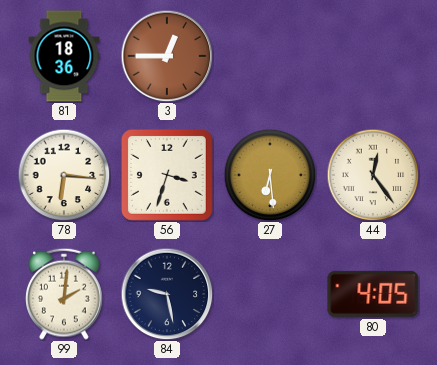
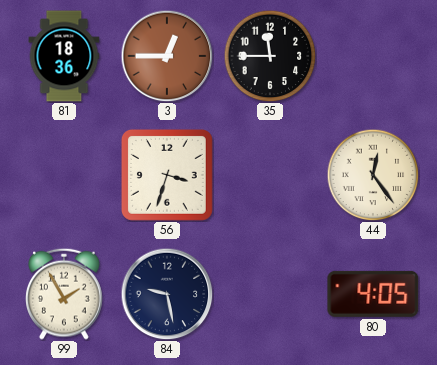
35: none -> 11:45
78: 6:16 -> none
27: 6:29 -> none
99: 2:01 -> 1:55
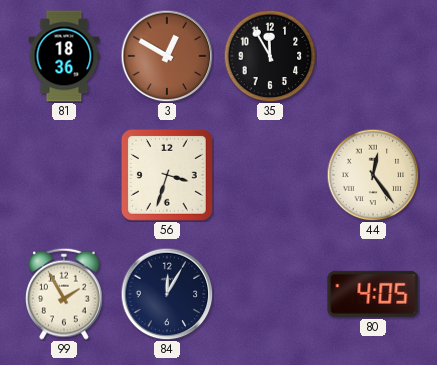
3: 12:45 -> 12:50
35: 11:45 -> 11:55
84: 9:28 -> 12:05
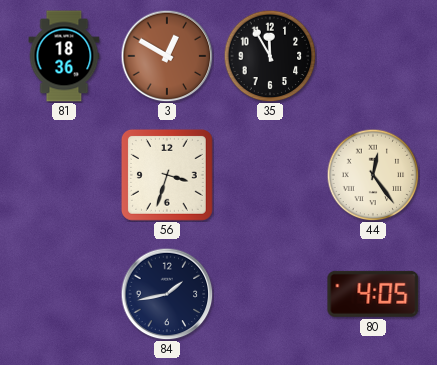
99: 1:55 -> none
84: 12:05 -> 1:43
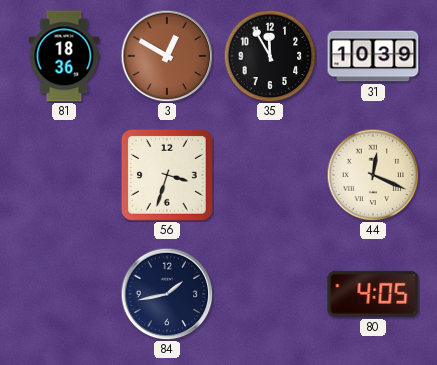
31: none -> 10:39
44: 12:24 -> 12:19
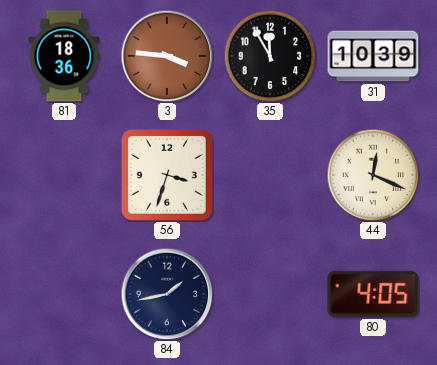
3: 12:50 -> 3:46
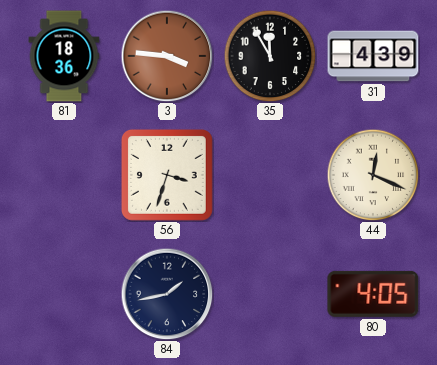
31: 10:39 -> 4:39
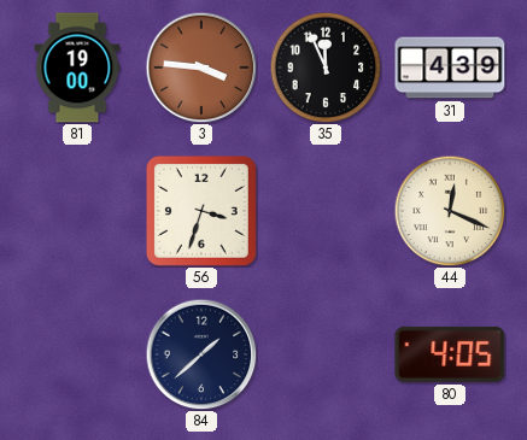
81: 18:36 -> 19:00
35: 11:55 -> 11:56
84: 1:43 -> 1:38
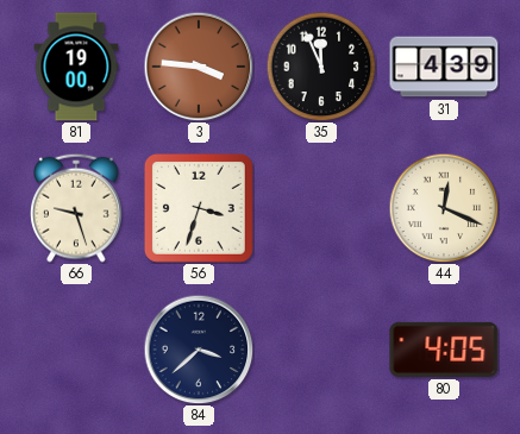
66: none -> 9:27
84: 1:38 -> 3:38
